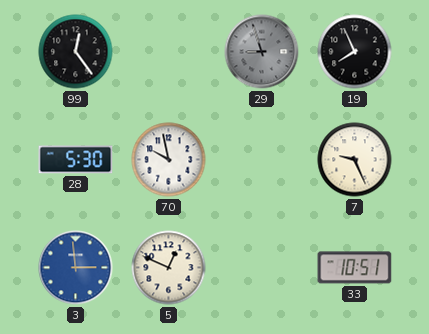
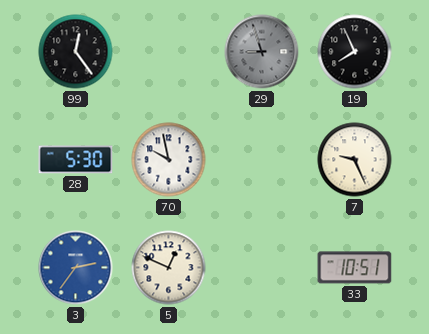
3: 2:59 -> 2:36
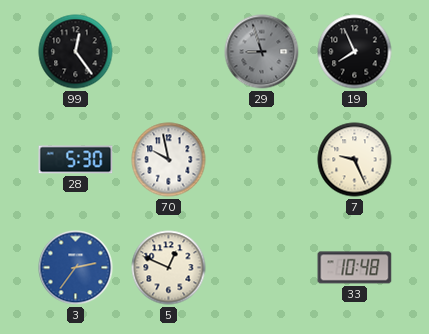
33: 10:51 -> 10:48
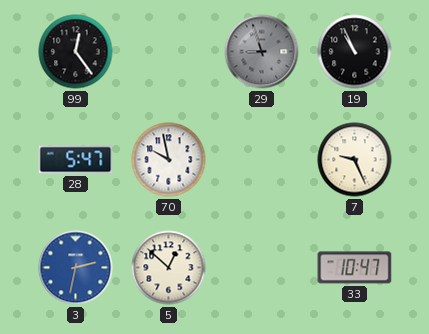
19: 7:56 -> 10:56
28: 5:30 -> 5:47
3: 2:36 -> 2:32
5: 12:49 -> 12:52
33: 10:48 -> 10:47
